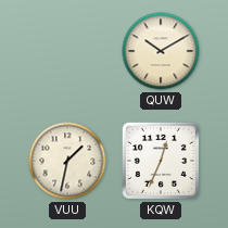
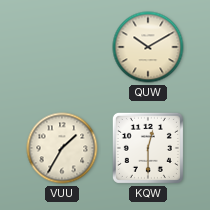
VUU: 1:32 -> 1:35
KQW: 12:34 -> 12:30
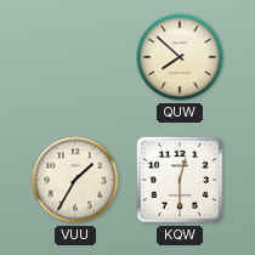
QUW: 10:10 -> 7:52
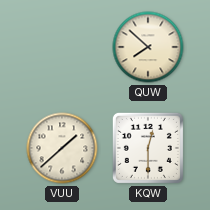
VUU: 1:35 -> 1:38
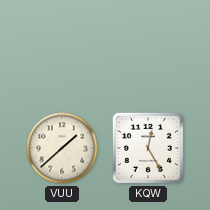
QUW: 7:52 -> none
KQW: 12:30 -> 12:25
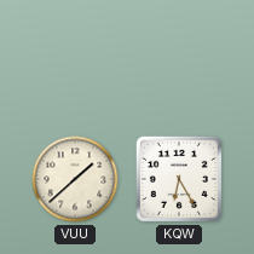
KQW: 12:25 -> 6:25
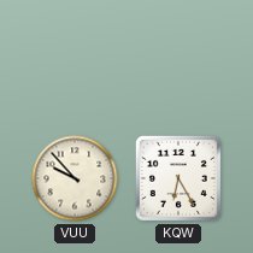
VUU: 1:38 -> 9:53
